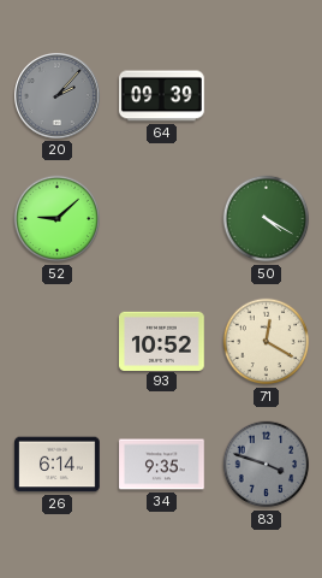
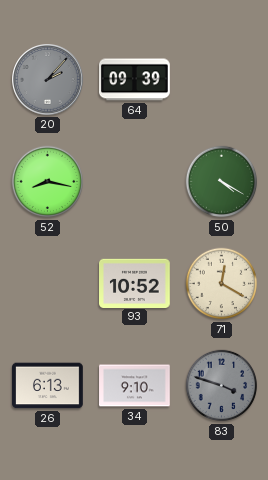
52: 9:08 -> 8:17
26: 6:14 -> 6:13
34: 9:35 -> 9:10
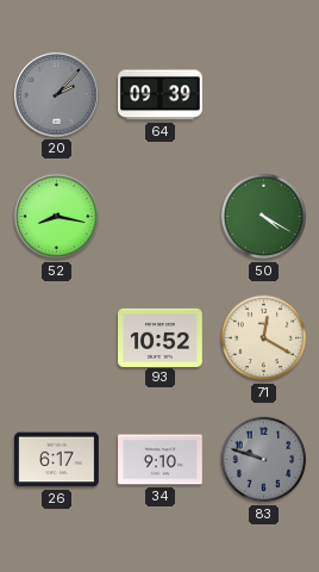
26: 6:13 -> 6:17
83: 3:48 -> 9:48
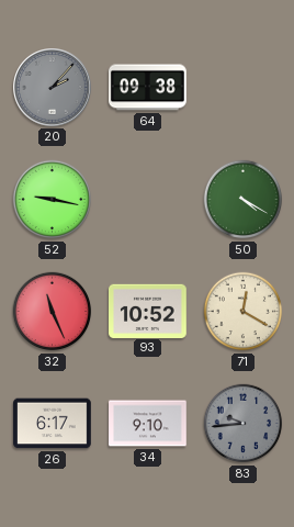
64: 09:39 -> 09:38
52: 8:17 -> 9:17
32: none -> 11:26
83: 9:48 -> 9:44
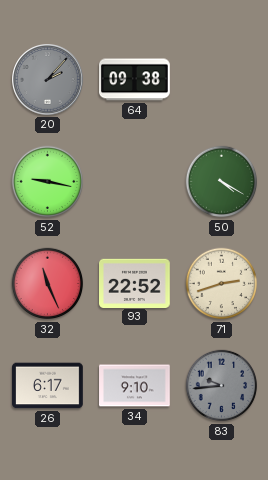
93: 10:52 -> 22:52
71: 12:20 -> 2:42
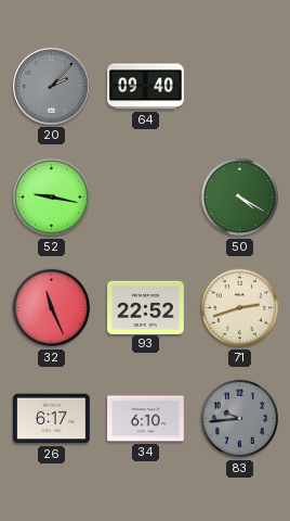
64: 09:38 -> 09:40
34: 9:10 -> 6:10
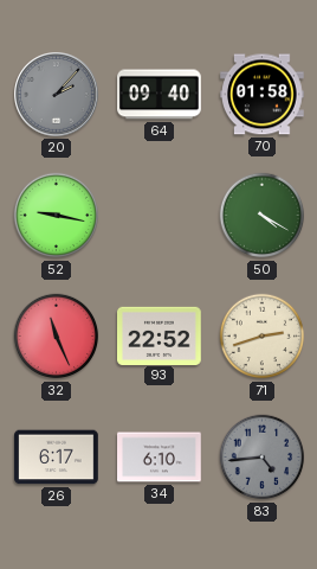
70: none -> 01:58
83: 9:44 -> 4:44
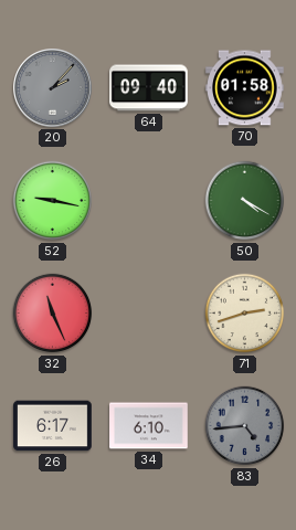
93: 22:52 -> none
